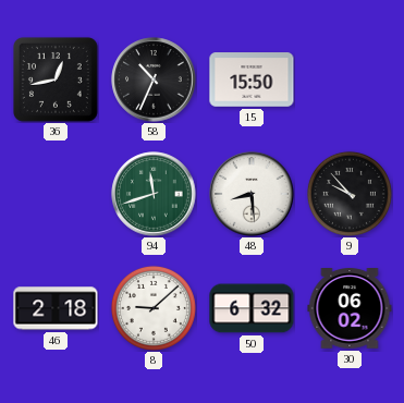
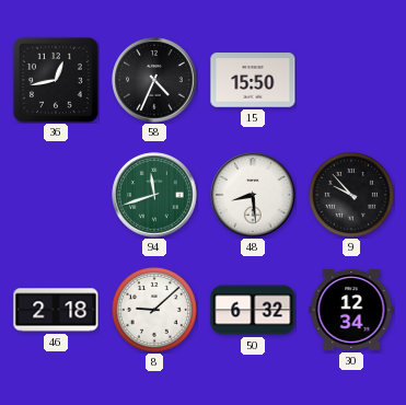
58: 10:34 -> 4:34
30: 06:02 -> 12:34
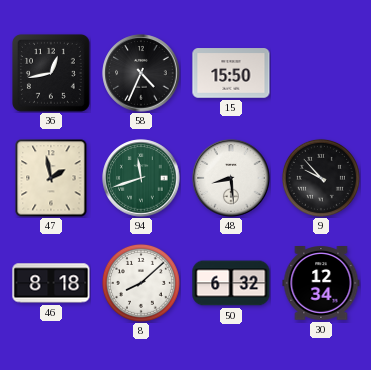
47: none -> 1:58
46: 2:18 -> 8:18
8: 9:08 -> 8:08
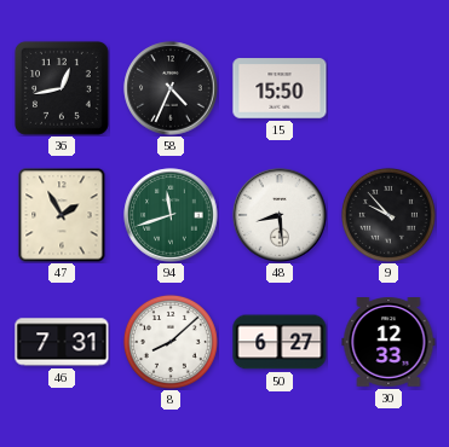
47: 1:58 -> 1:55
46: 8:18 -> 7:31
50: 6:32 -> 6:27
30: 12:34 -> 12:33
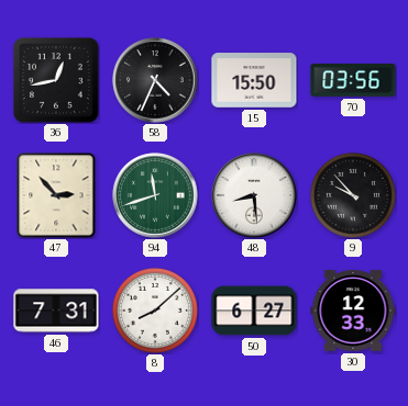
70: none -> 03:56
47: 1:55 -> 2:53
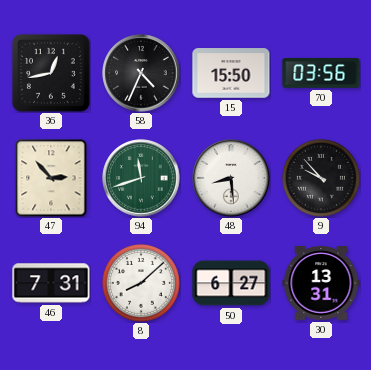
30: 12:33 -> 13:31
